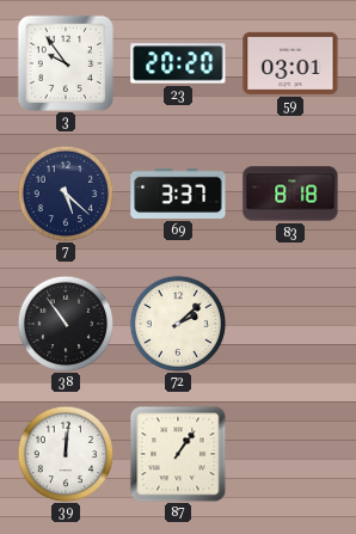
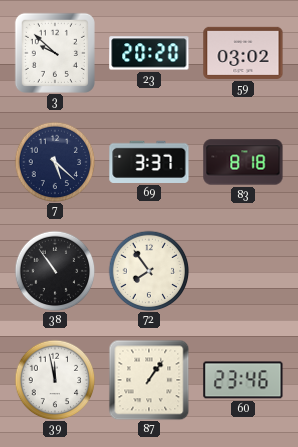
3: 9:54 -> 9:52
59: 03:01 -> 03:02
72: 2:08 -> 7:54
39: 12:01 -> 11:58
60: none -> 23:46
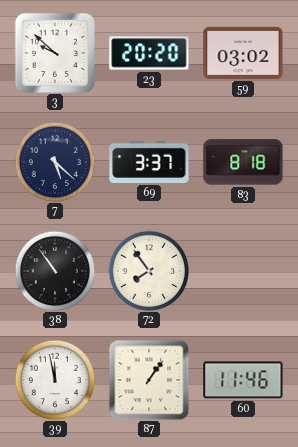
60: 23:46 -> 11:46
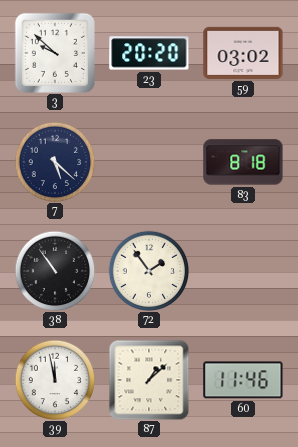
69: 3:37 -> none
72: 7:54 -> 1:54
87: 1:06 -> 1:08
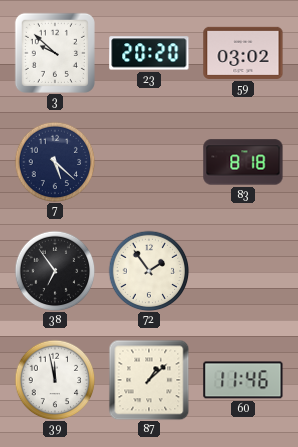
38: 10:54 -> 6:54
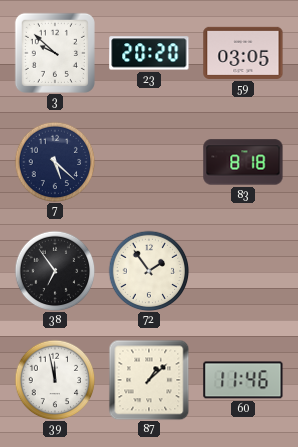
59: 03:02 -> 03:05
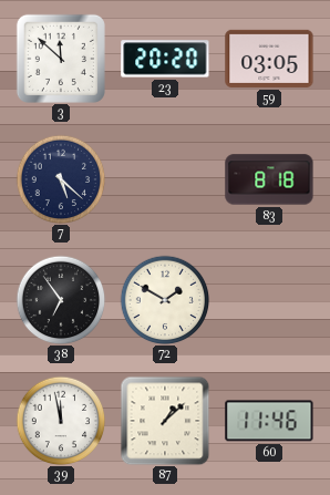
3: 9:52 -> 11:52
72: 1:54 -> 1:50
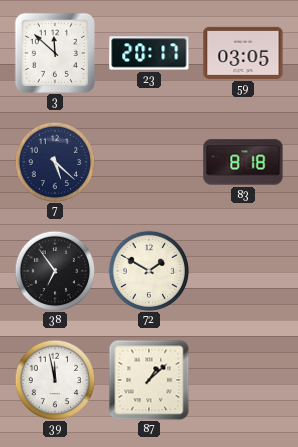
23: 20:20 -> 20:17
60: 11:46 -> none
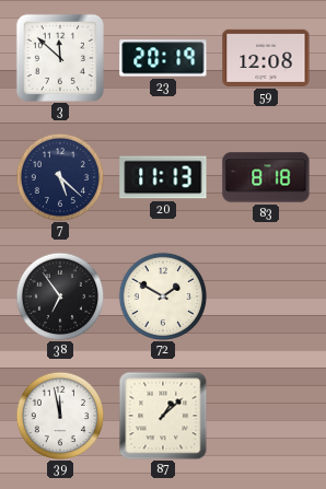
23: 20:17 -> 20:19
59: 03:05 -> 12:08
20: none -> 11:13
